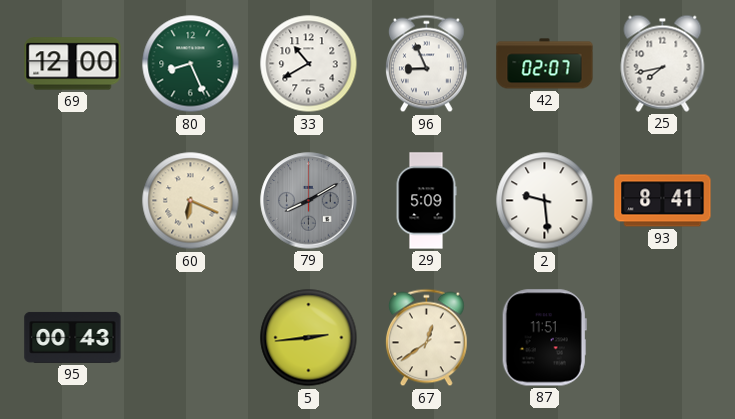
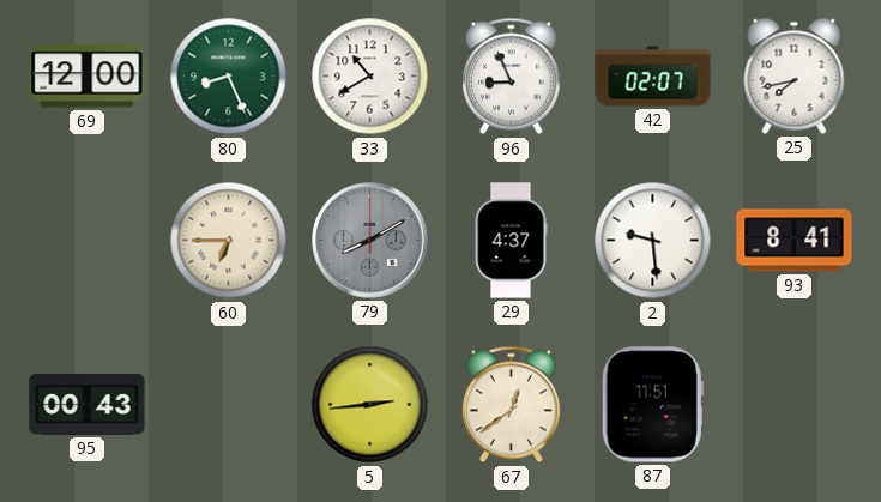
60: 6:19 -> 6:45
29: 5:09 -> 4:37
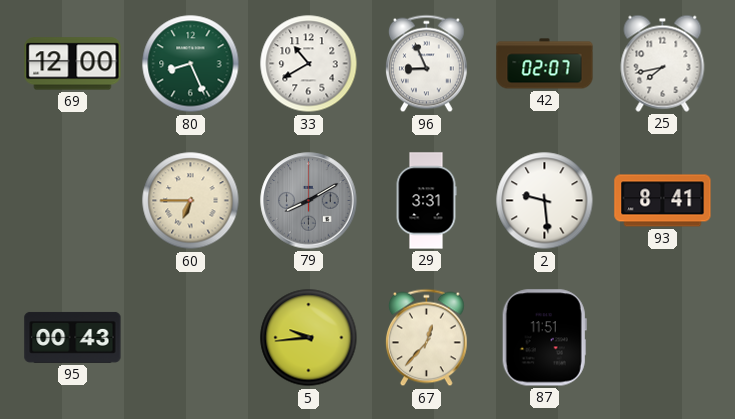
29: 4:37 -> 3:31
5: 2:44 -> 9:44
67: 12:39 -> 12:37
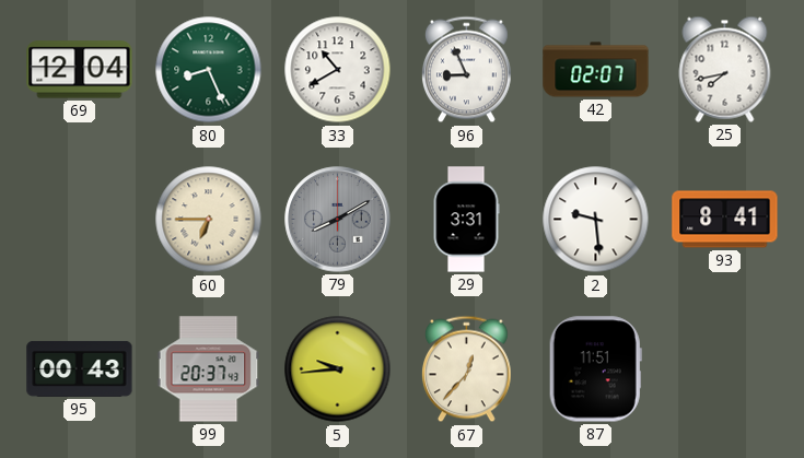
69: 12:00 -> 12:04
99: none -> 20:37
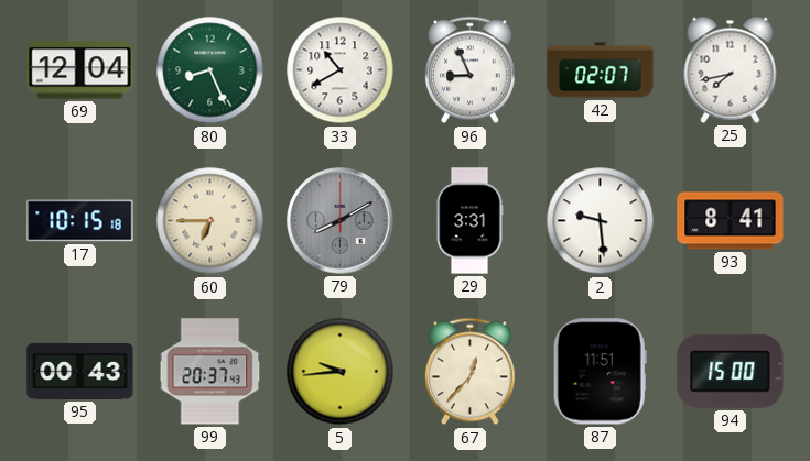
17: none -> 10:15
94: none -> 15:00
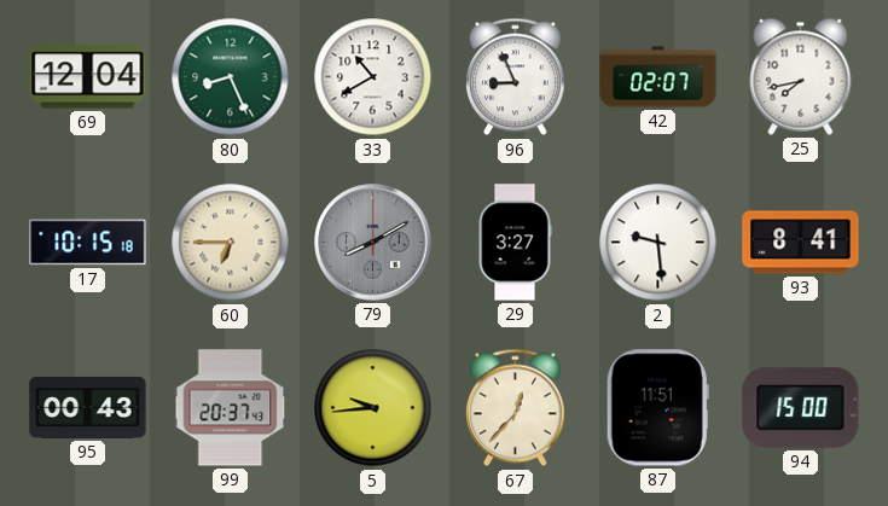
29: 3:31 -> 3:27
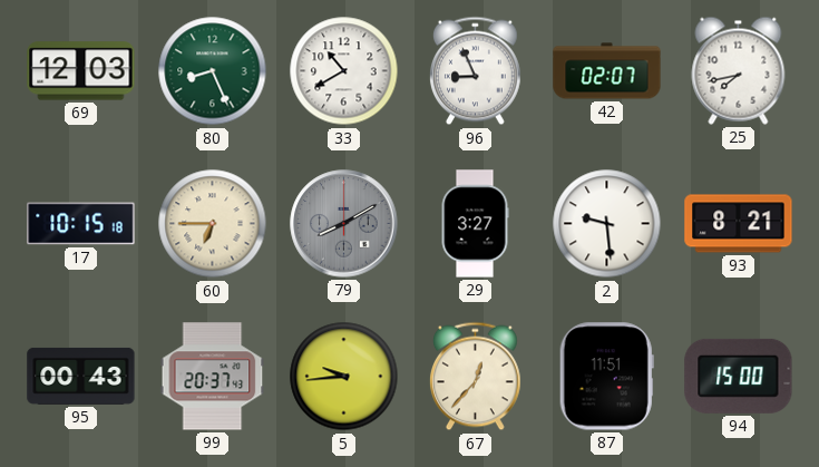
69: 12:04 -> 12:03
93: 8:41 -> 8:21
